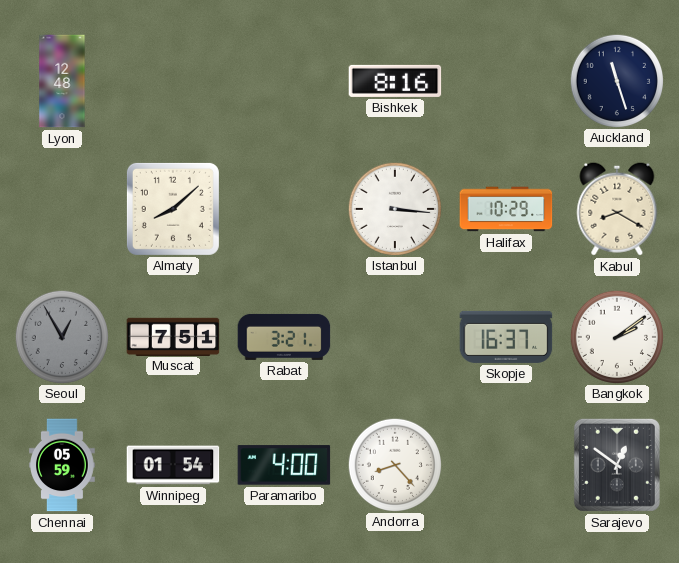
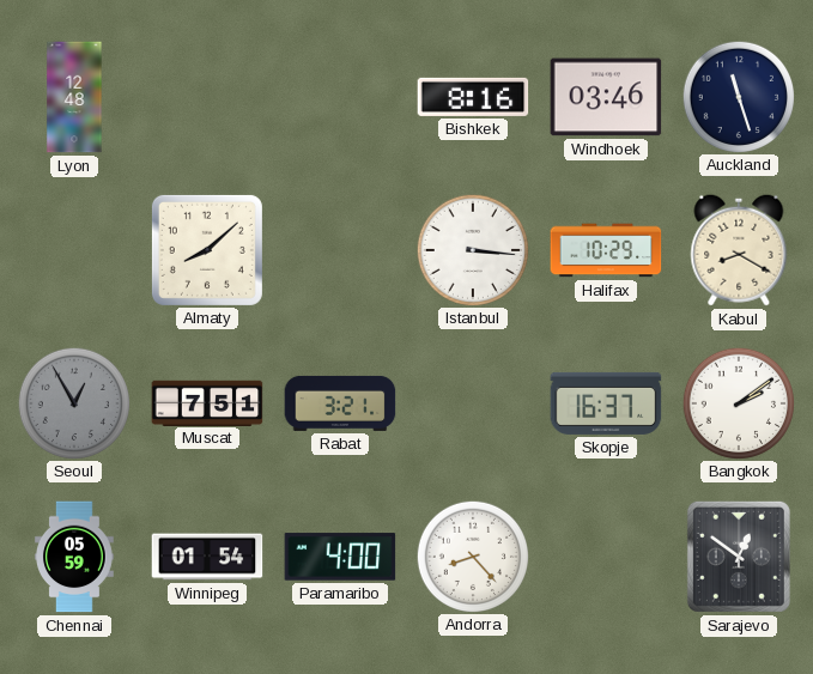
Windhoek: none -> 03:46
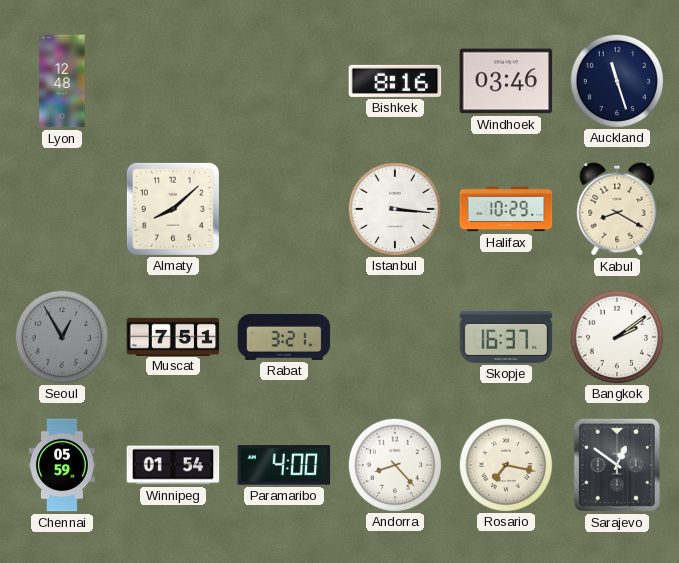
Rosario: none -> 7:17
